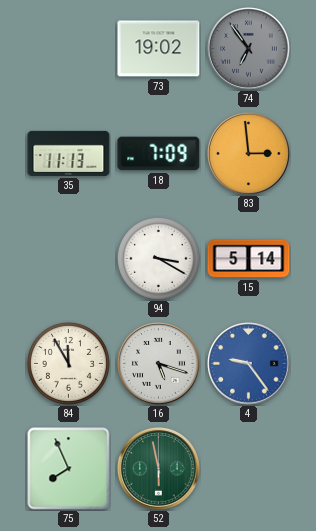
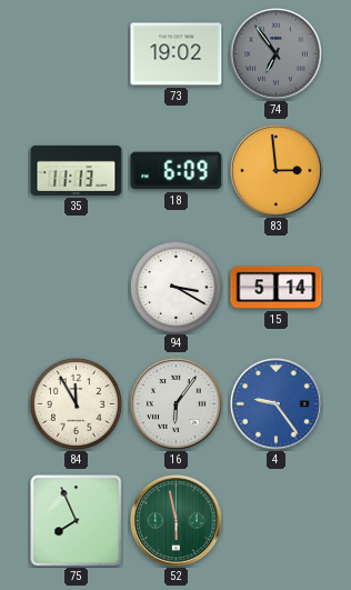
18: 7:09 -> 6:09
16: 5:18 -> 6:06
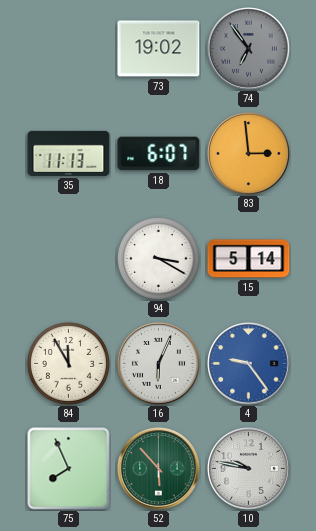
18: 6:09 -> 6:07
16: 6:06 -> 6:04
52: 5:58 -> 5:53
10: none -> 9:47
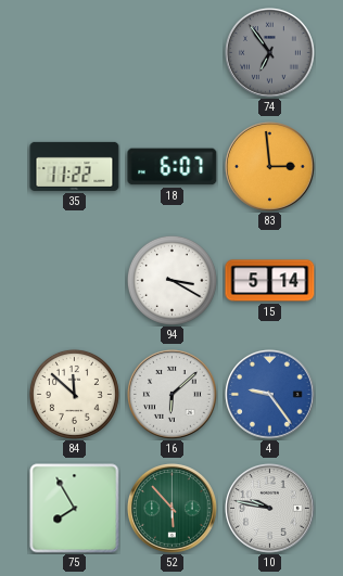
73: 19:02 -> none
35: 11:13 -> 11:22
84: 11:55 -> 11:52
16: 6:04 -> 6:08
75: 7:56 -> 7:55
